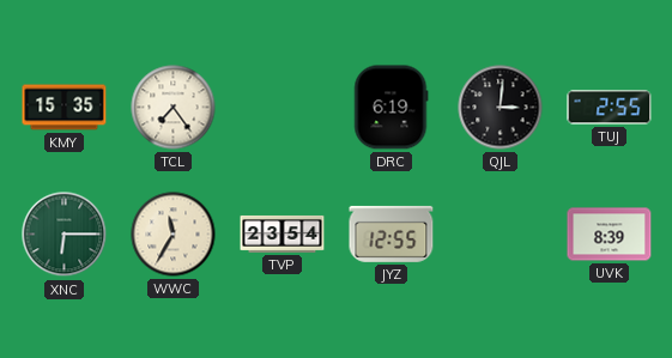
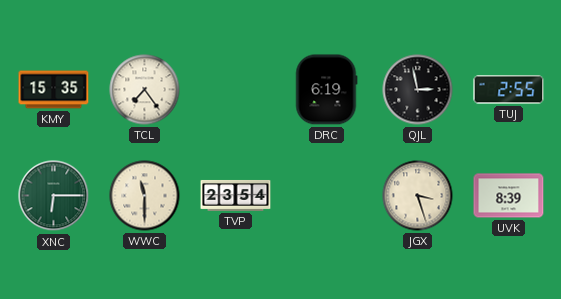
QJL: 3:01 -> 2:58
WWC: 11:35 -> 11:30
JYZ: 12:55 -> none
JGX: none -> 3:27
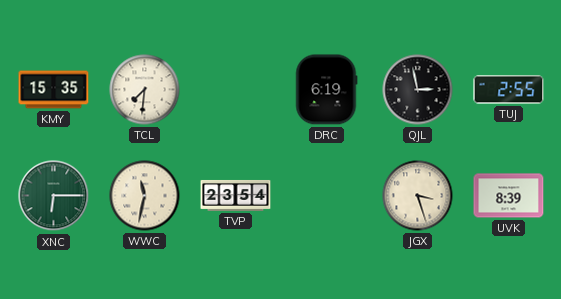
TCL: 7:24 -> 7:31
WWC: 11:30 -> 11:32
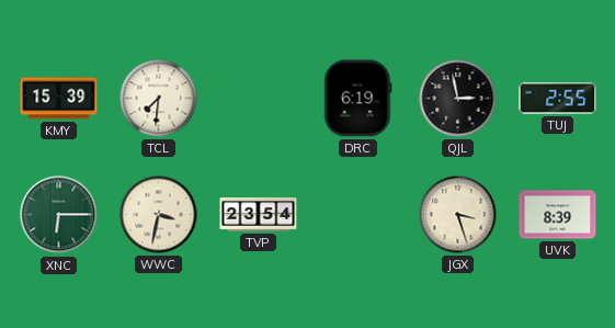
KMY: 15:35 -> 15:39
WWC: 11:32 -> 3:32
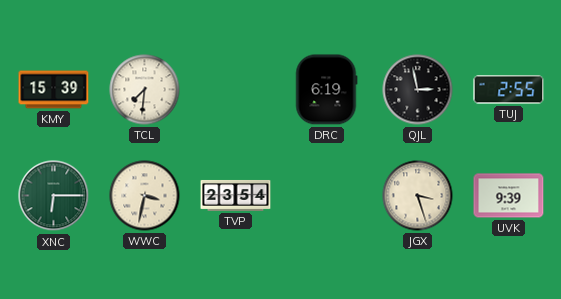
UVK: 8:39 -> 9:39
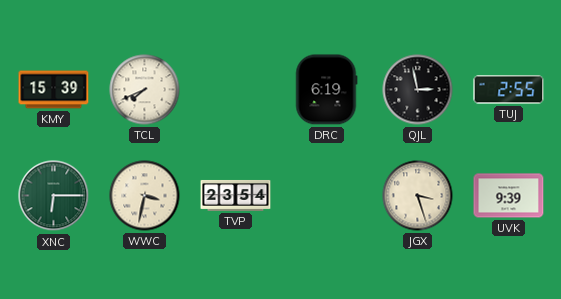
TCL: 7:31 -> 7:41
